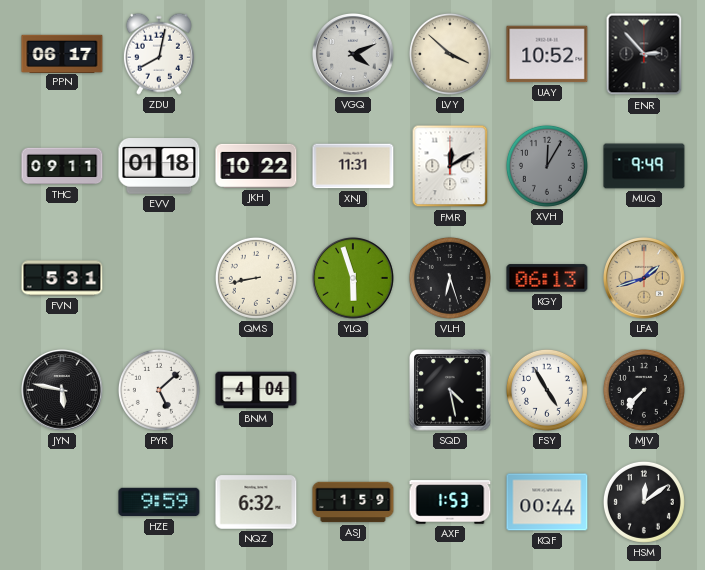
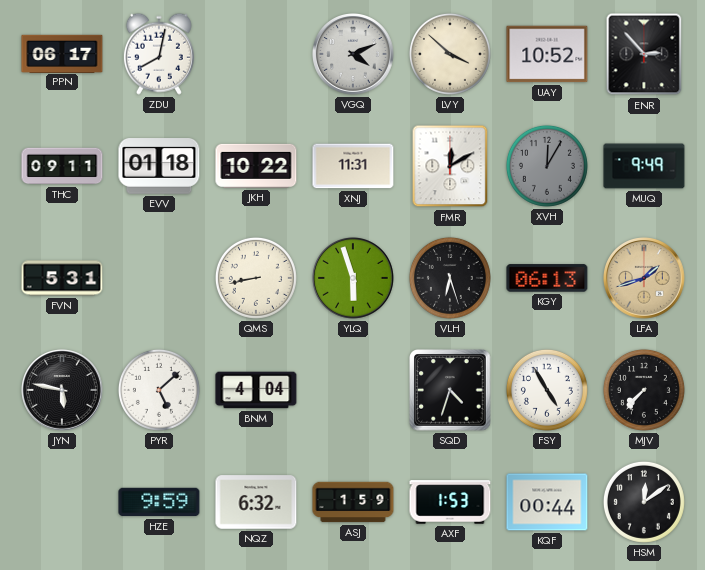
SQD: 4:28 -> 4:33
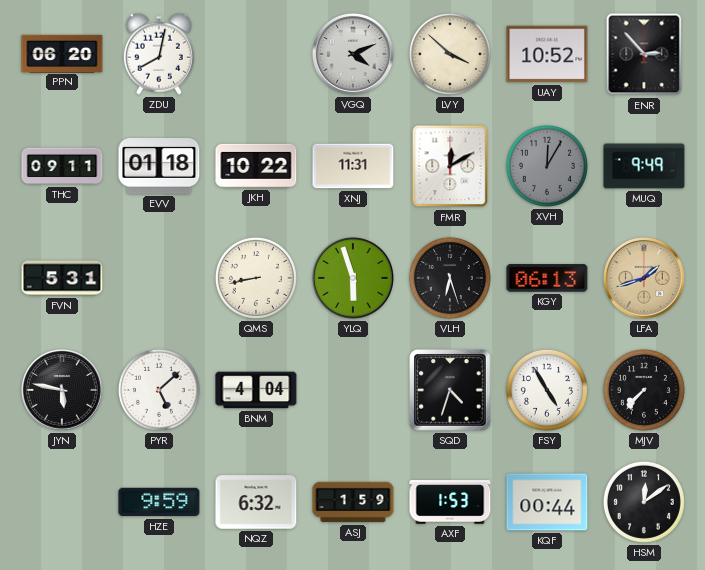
PPN: 06:17 -> 06:20
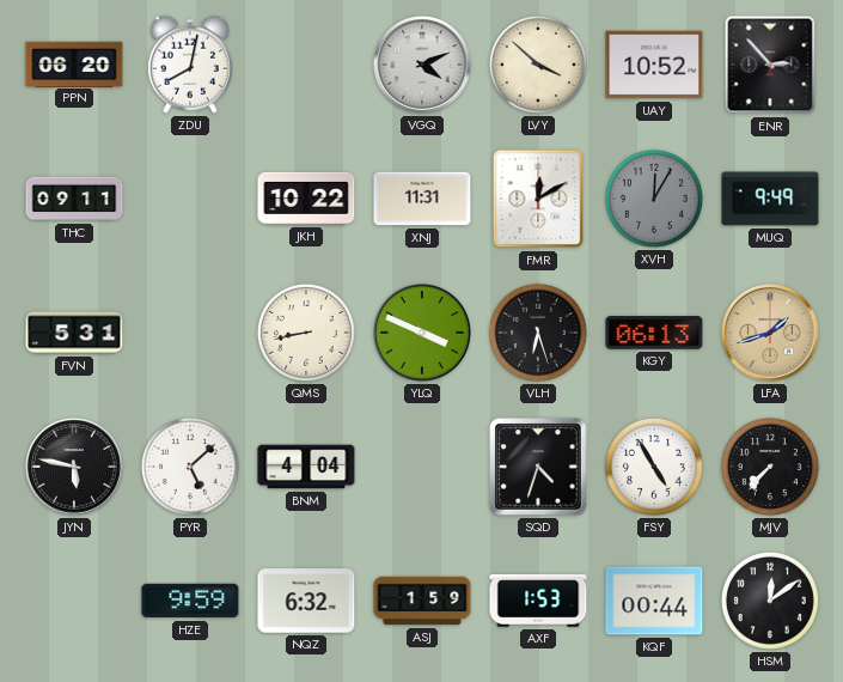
EVV: 01:18 -> none
YLQ: 5:57 -> 3:49
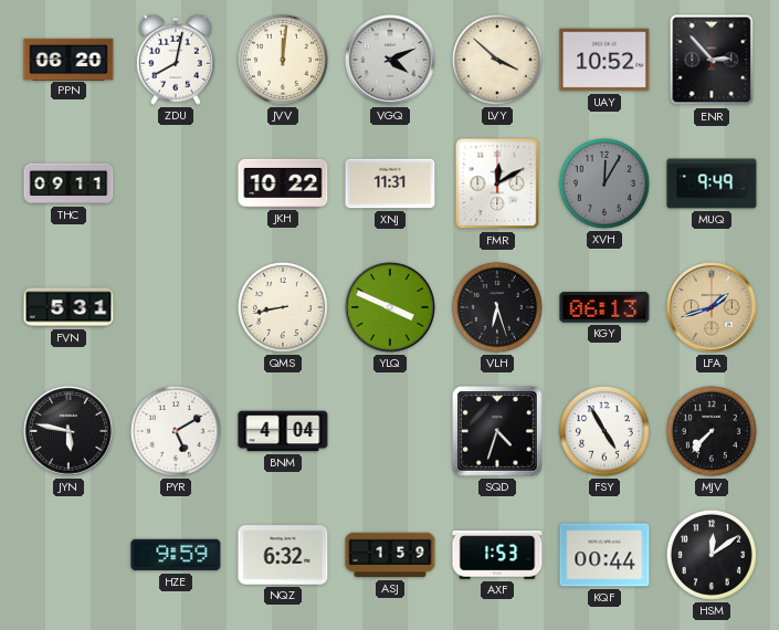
JVV: none -> 12:01
PYR: 5:08 -> 5:10
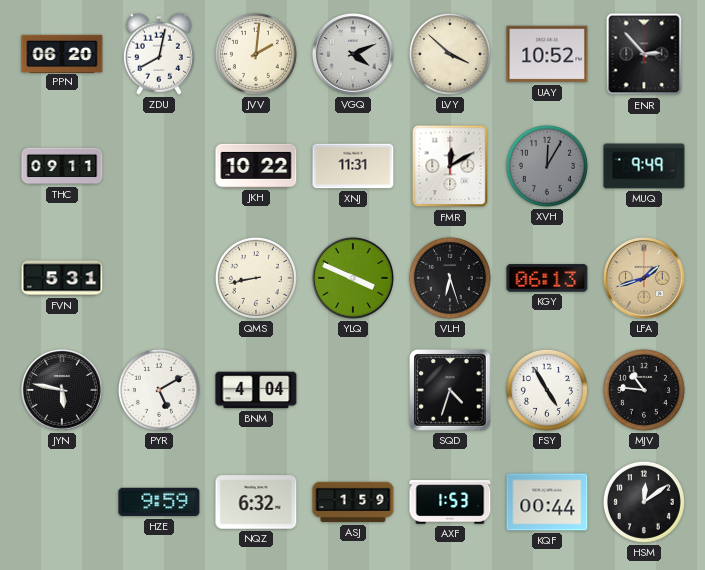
JVV: 12:01 -> 2:01
MJV: 7:37 -> 10:46
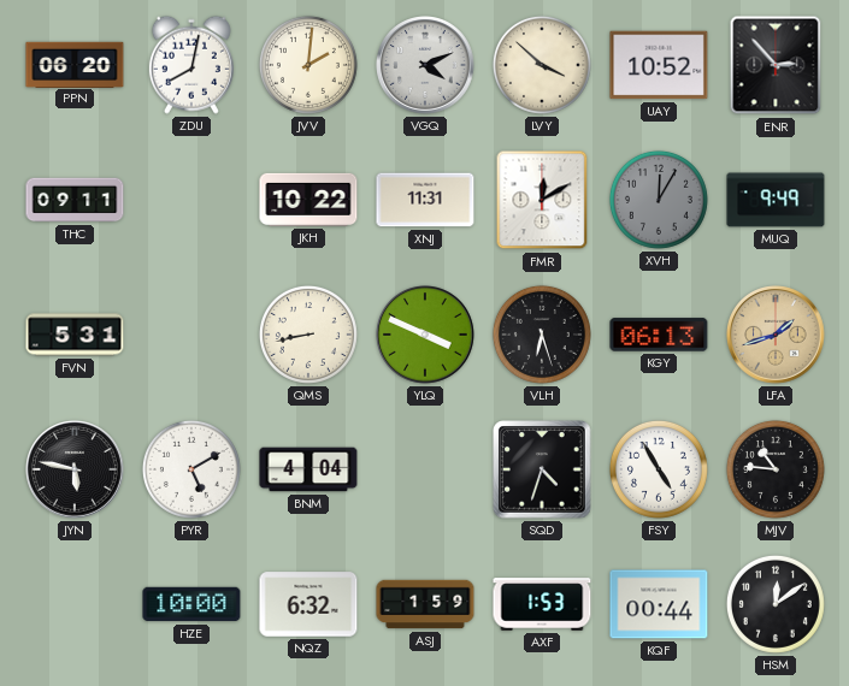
HZE: 9:59 -> 10:00
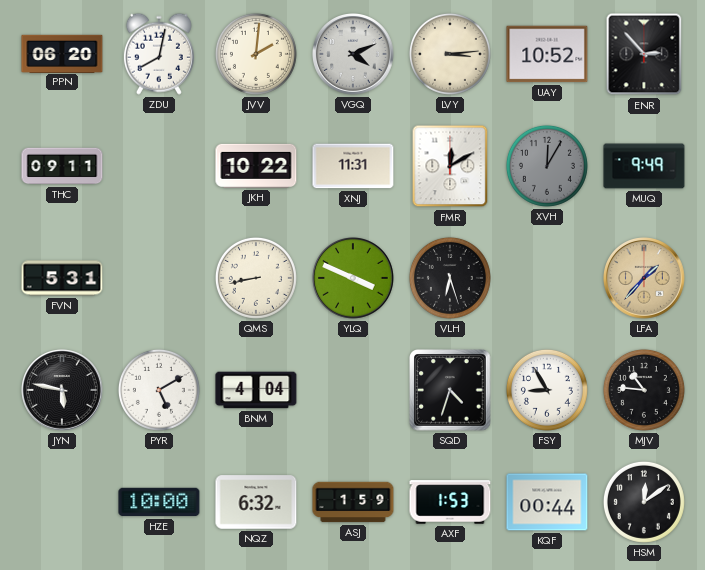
LVY: 3:52 -> 3:14
KGY: 06:13 -> none
LFA: 1:42 -> 1:37
FSY: 4:55 -> 8:55
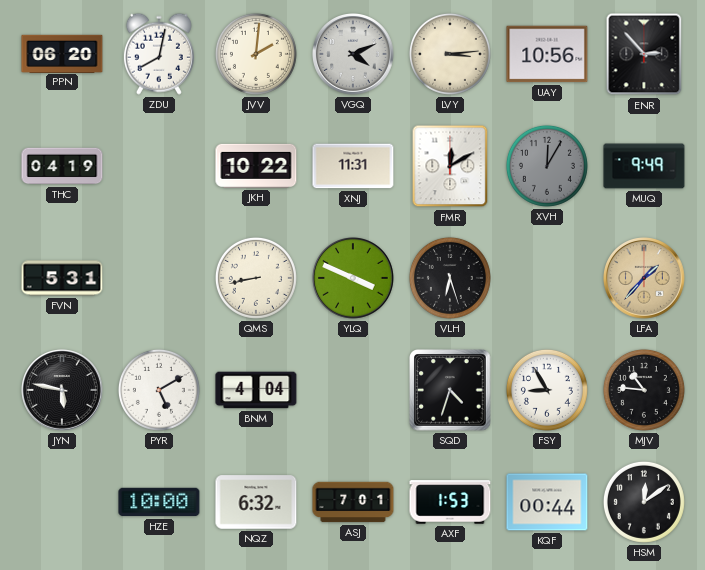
UAY: 10:52 -> 10:56
THC: 09:11 -> 04:19
ASJ: 1:59 -> 7:01
